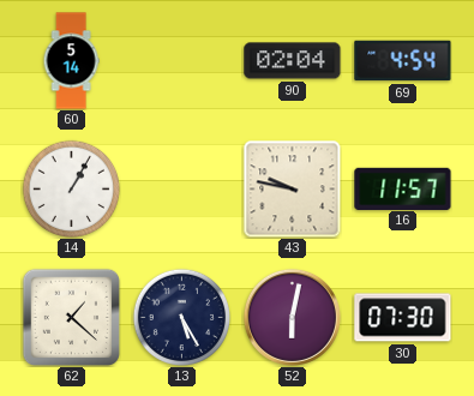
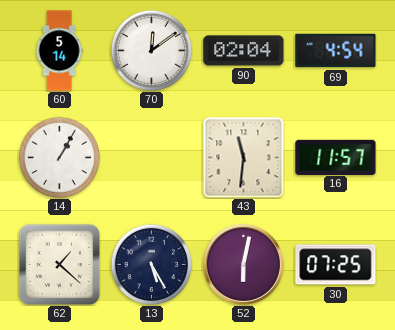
70: none -> 12:09
43: 9:47 -> 11:31
30: 07:30 -> 07:25
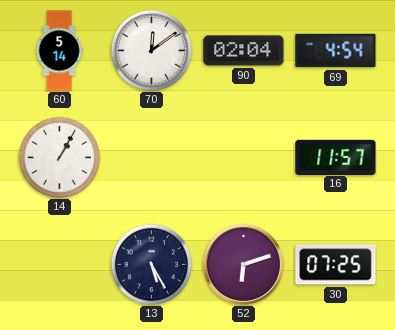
43: 11:31 -> none
62: 1:22 -> none
52: 6:02 -> 6:12
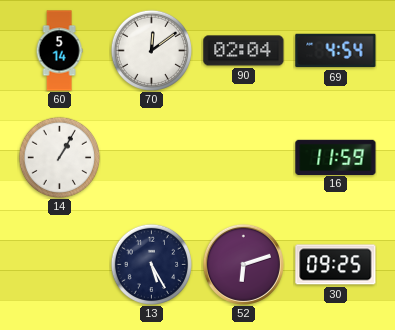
16: 11:57 -> 11:59
30: 07:25 -> 09:25
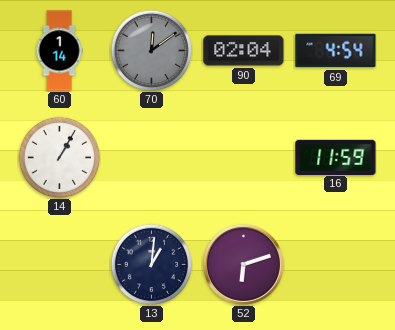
60: 5:14 -> 1:14
70 dial: white -> grey
13: 5:25 -> 1:01
30: 09:25 -> none
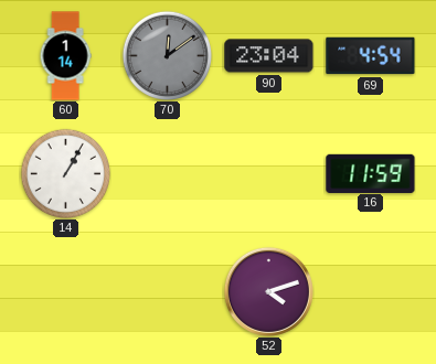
90: 02:04 -> 23:04
13: 1:01 -> none
52: 6:12 -> 4:12
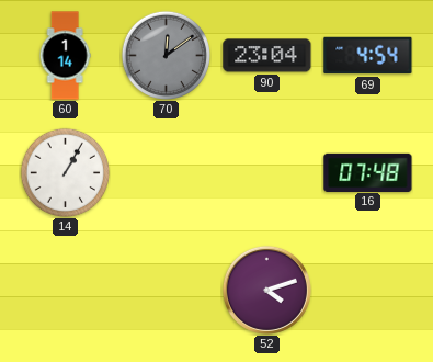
16: 11:59 -> 07:48
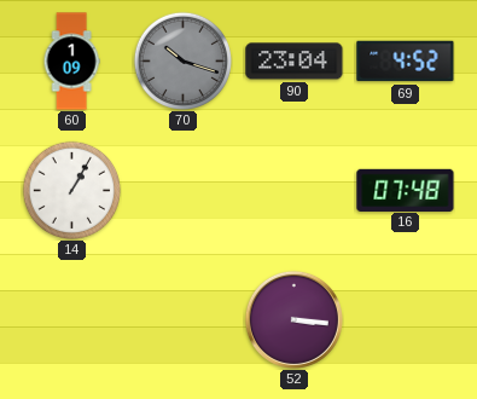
60: 1:14 -> 1:09
70: 12:09 -> 10:18
69: 4:54 -> 4:52
52: 4:12 -> 3:16
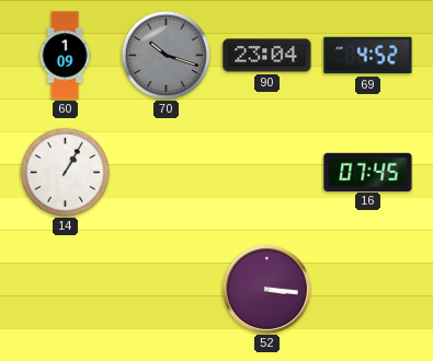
16: 07:48 -> 07:45
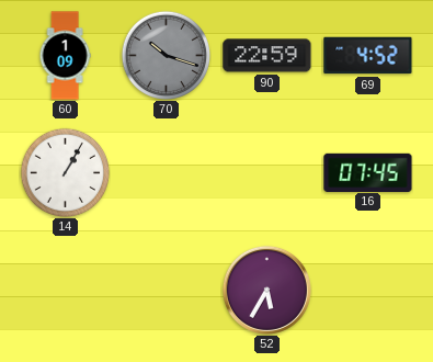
90: 23:04 -> 22:59
52: 3:16 -> 5:35
